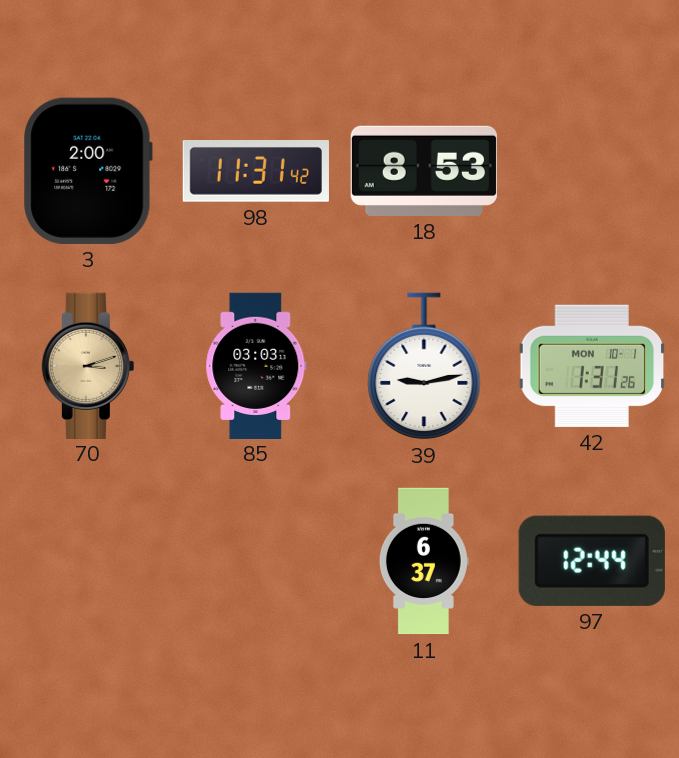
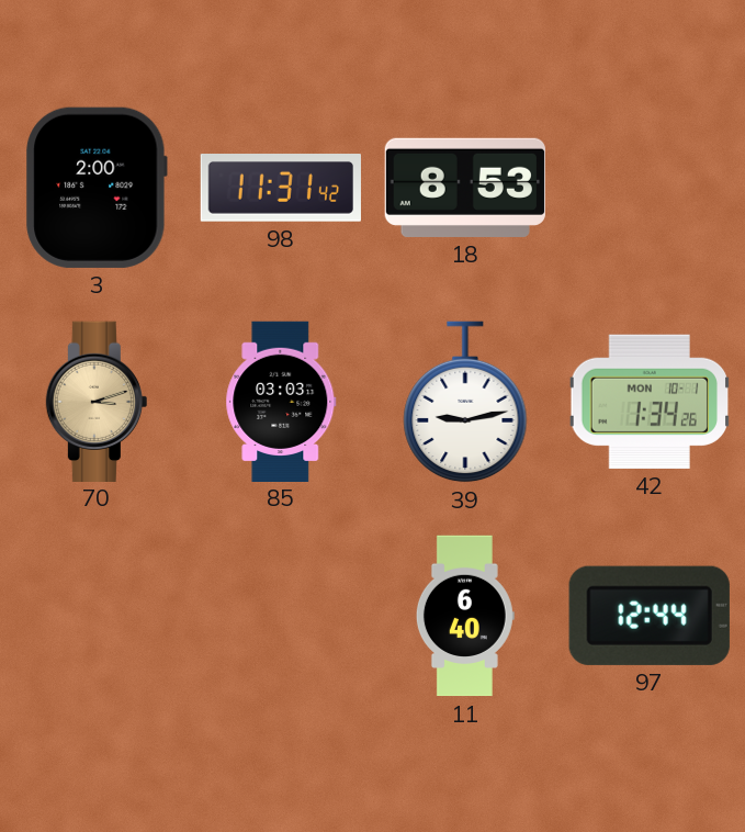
42: 1:31 -> 1:34
11: 6:37 -> 6:40
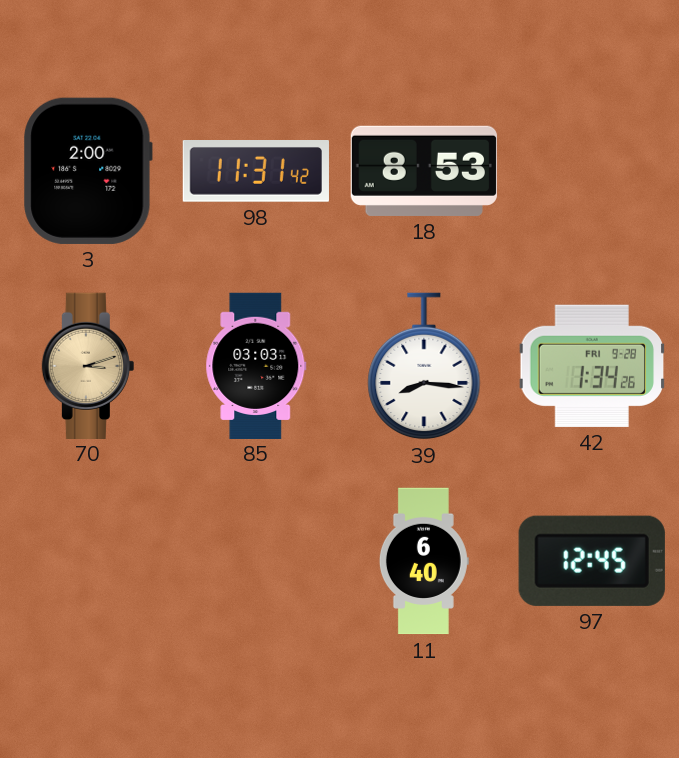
39: 9:13 -> 8:16
42 date: MON 10-1 -> FRI 9-28
97: 12:44 -> 12:45
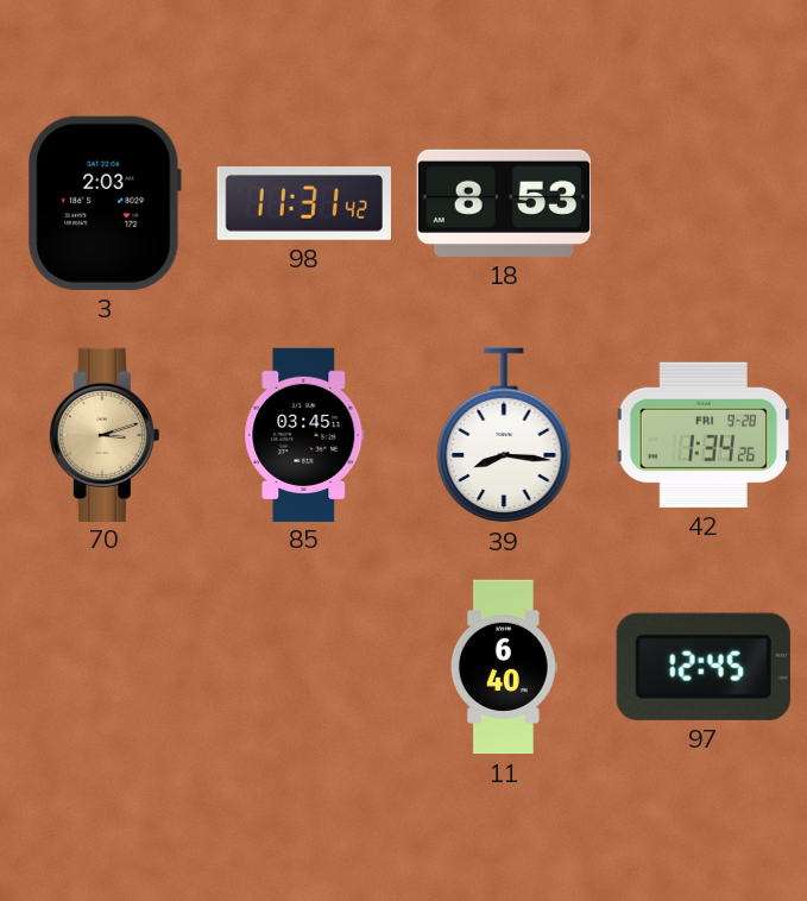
3: 2:00 -> 2:03
85: 03:03 -> 03:45
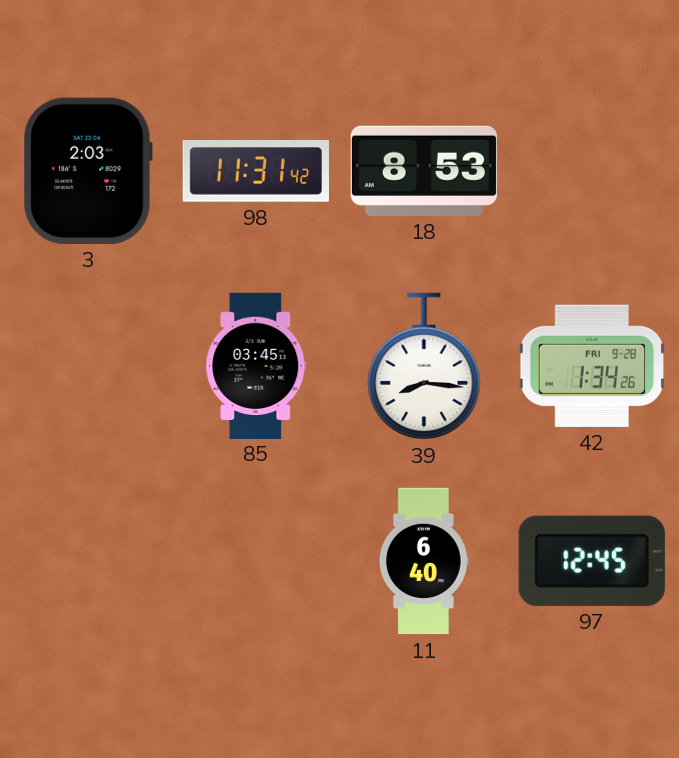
70: 3:12 -> none
